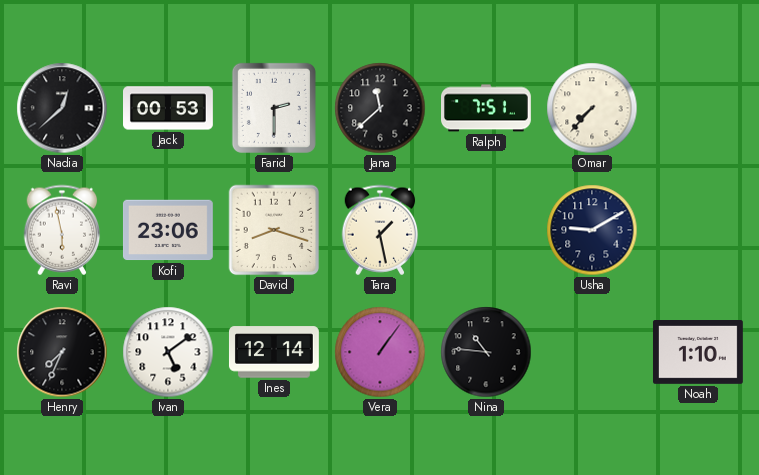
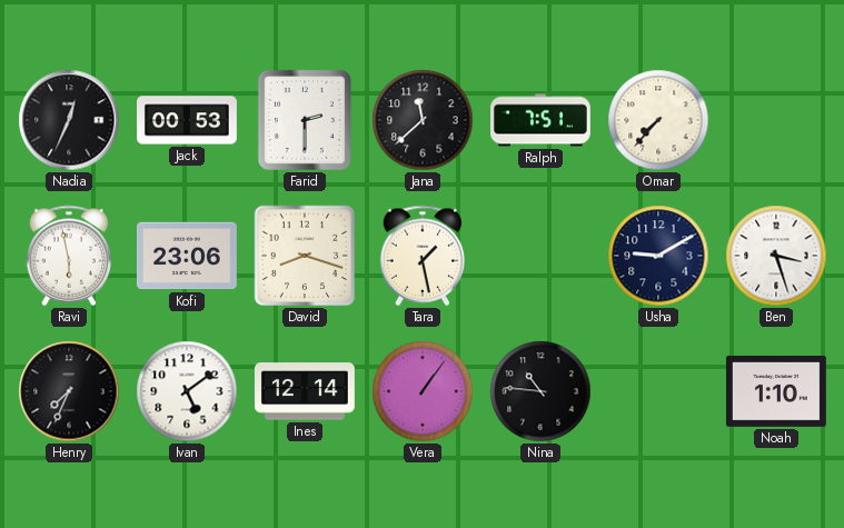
Nadia: 12:38 -> 12:34
Ben: none -> 3:27
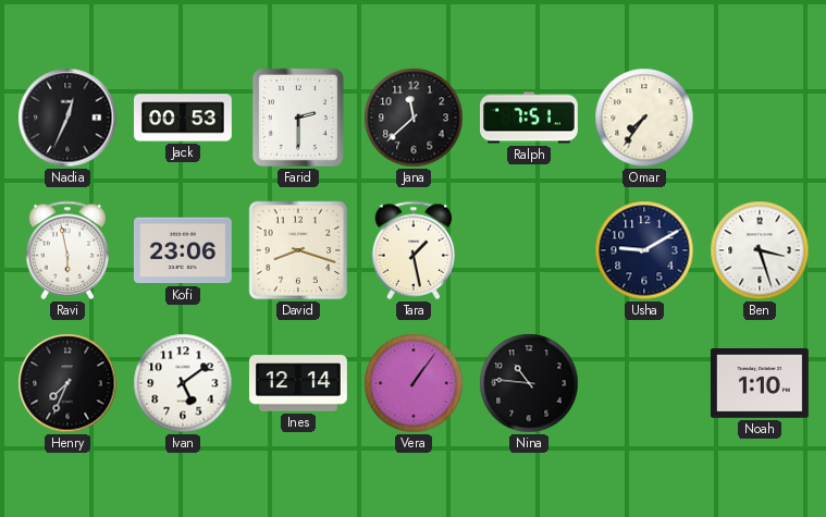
Omar: 7:37 -> 7:36
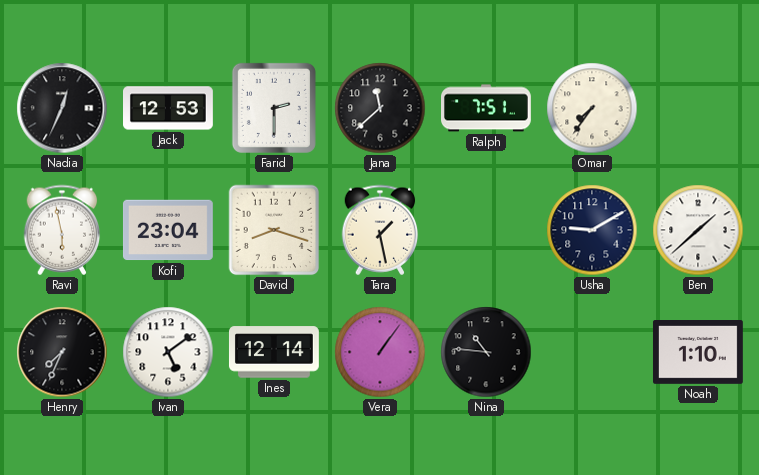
Jack: 00:53 -> 12:53
Kofi: 23:06 -> 23:04
Ben: 3:27 -> 1:38
